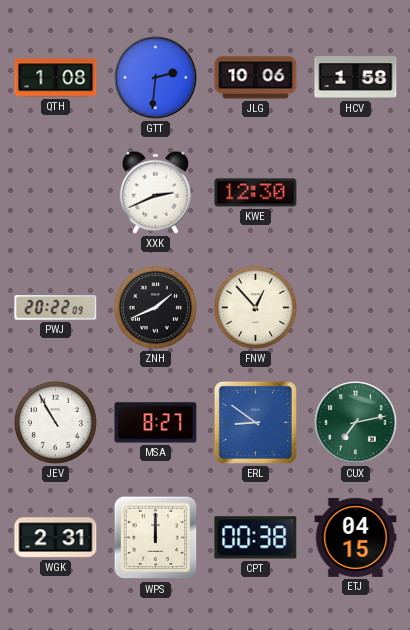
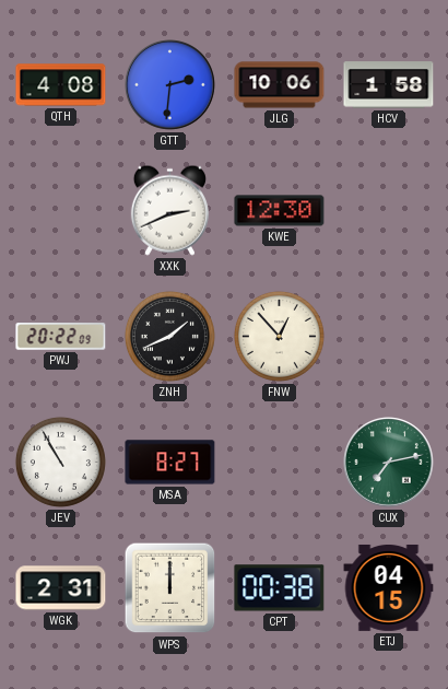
QTH: 1:08 -> 4:08
ERL: 8:51 -> none
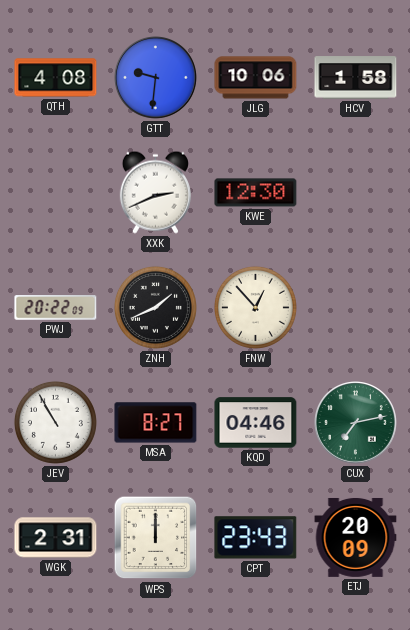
GTT: 2:31 -> 9:31
KQD: none -> 04:46
CPT: 00:38 -> 23:43
ETJ: 04:15 -> 20:09
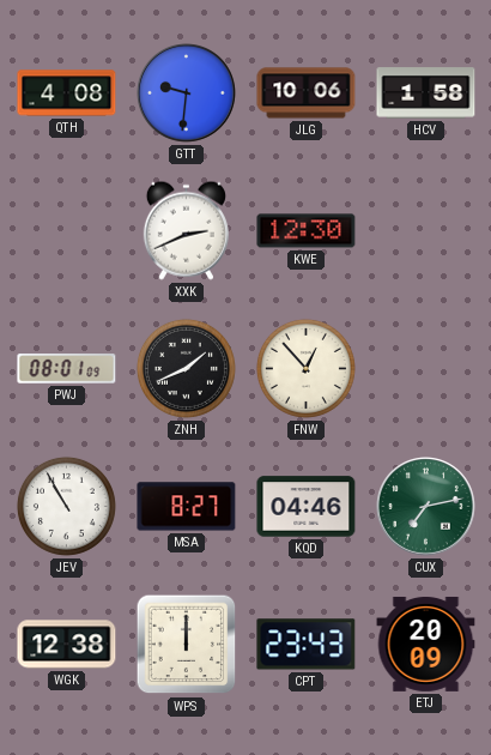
PWJ: 20:22 -> 08:01
WGK: 2:31 -> 12:38
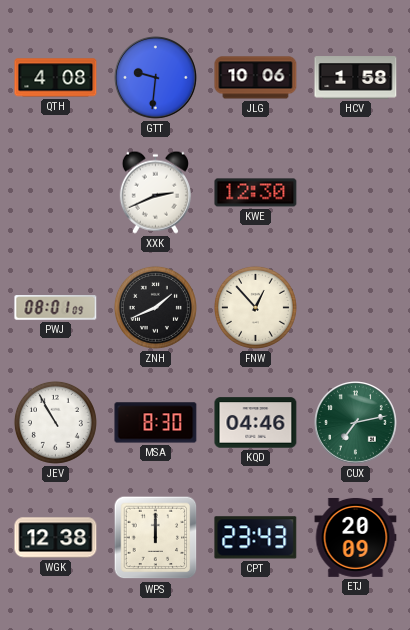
MSA: 8:27 -> 8:30
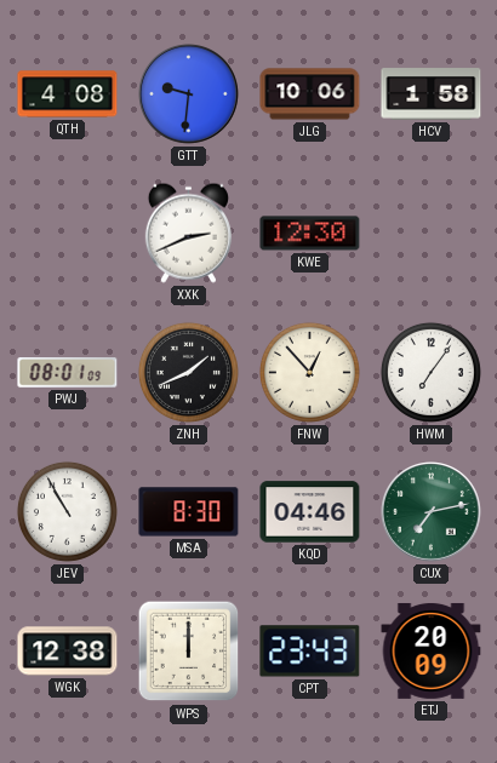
HWM: none -> 7:06
